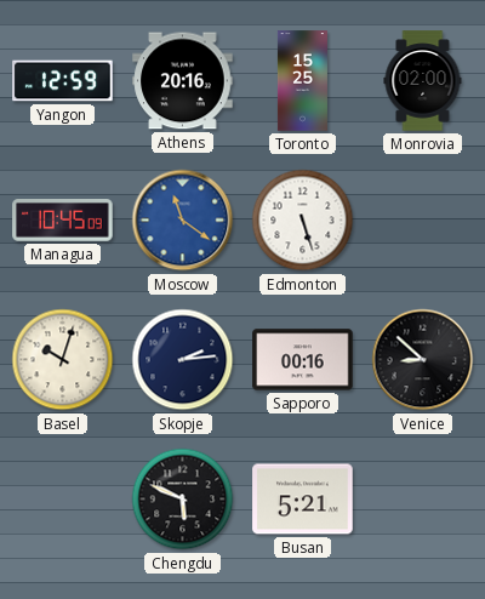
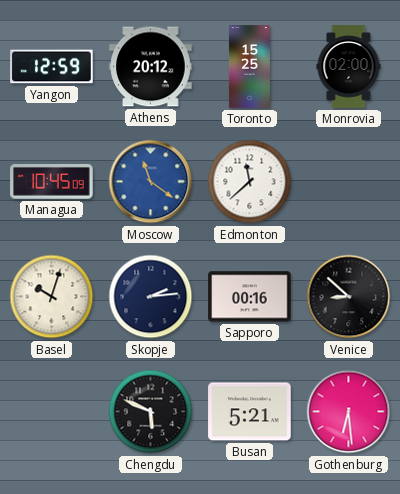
Athens: 20:16 -> 20:12
Edmonton: 5:27 -> 11:38
Gothenburg: none -> 6:29
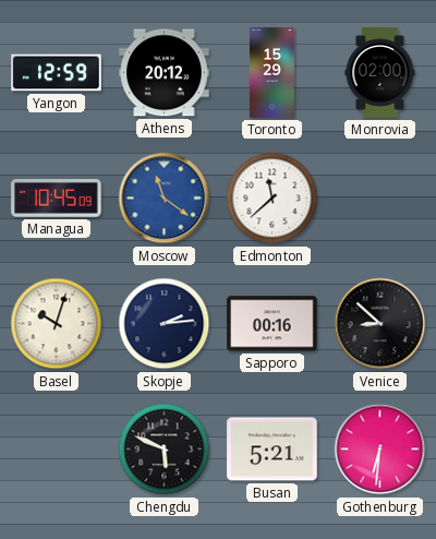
Toronto: 15:25 -> 15:29
Gothenburg: 6:29 -> 6:31
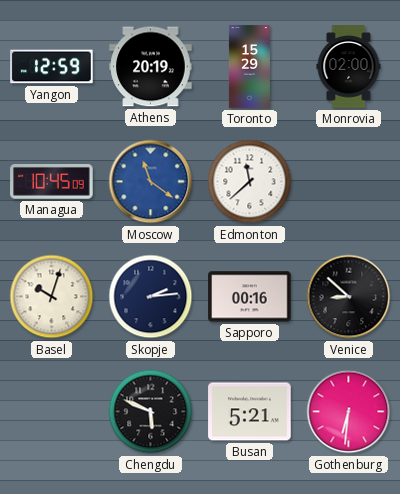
Athens: 20:12 -> 20:19
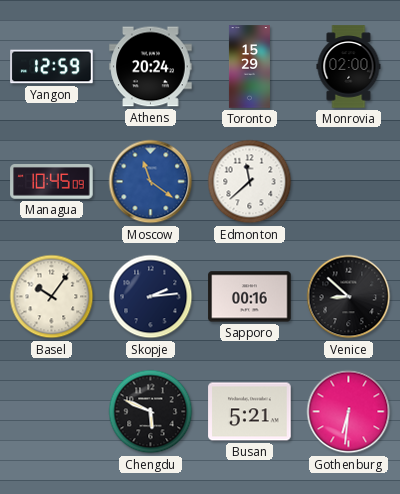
Athens: 20:19 -> 20:24
Basel: 10:03 -> 10:06
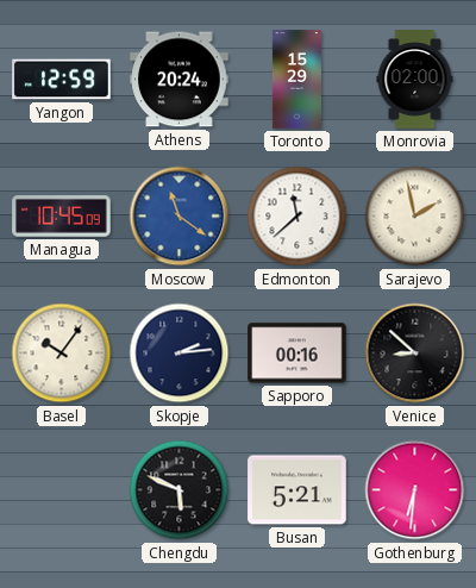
Sarajevo: none -> 1:58
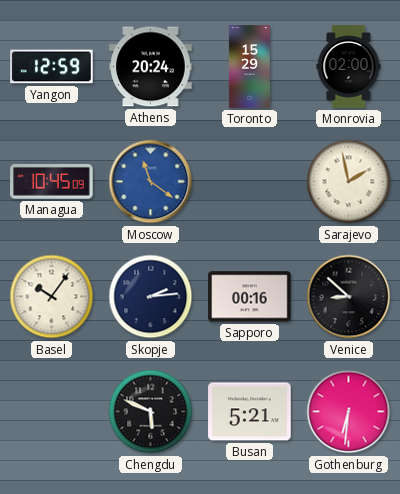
Edmonton: 11:38 -> none
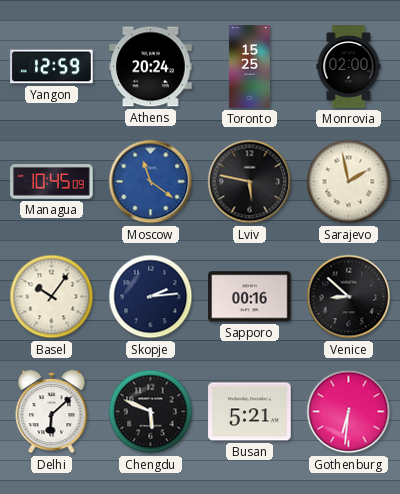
Toronto: 15:29 -> 15:25
Lviv: none -> 5:47
Delhi: none -> 6:08
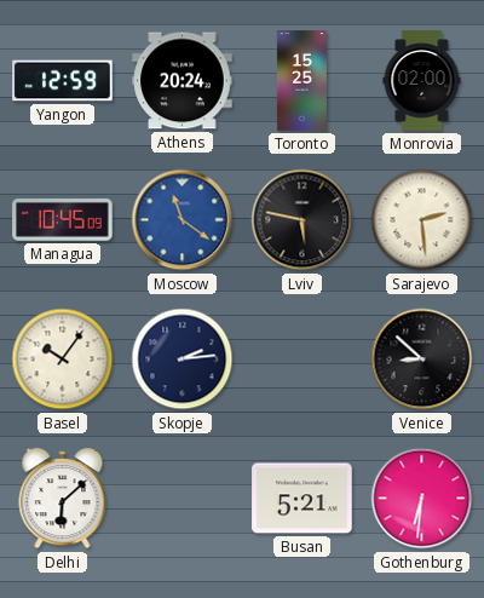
Sarajevo: 1:58 -> 2:29
Sapporo: 00:16 -> none
Chengdu: 5:49 -> none
